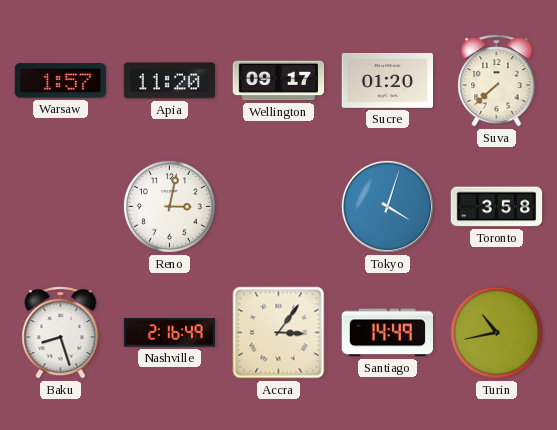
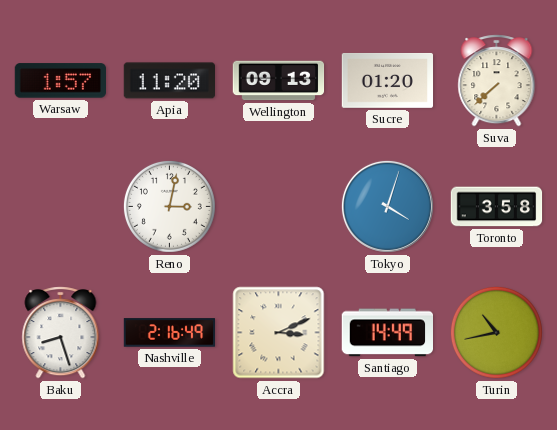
Wellington: 09:17 -> 09:13
Accra: 3:06 -> 3:11
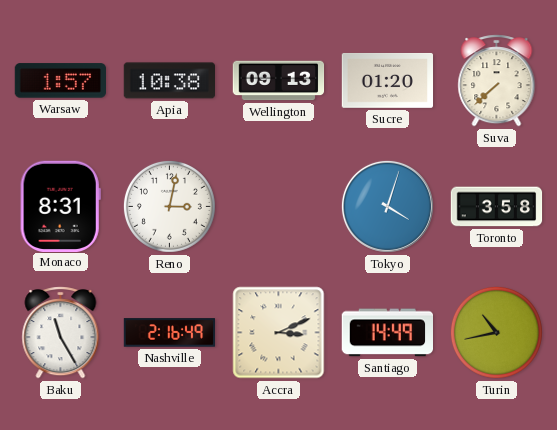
Apia: 11:20 -> 10:38
Monaco: none -> 8:31
Baku: 8:27 -> 11:25
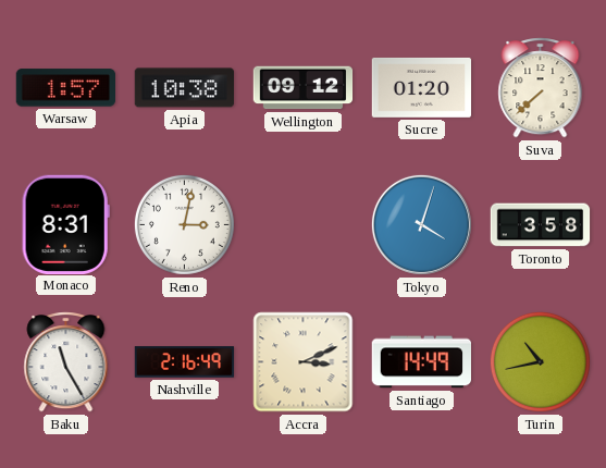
Wellington: 09:13 -> 09:12
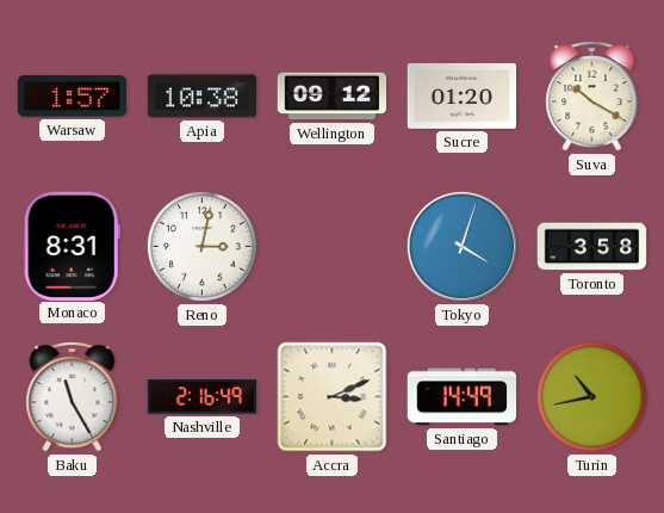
Suva: 7:38 -> 10:20
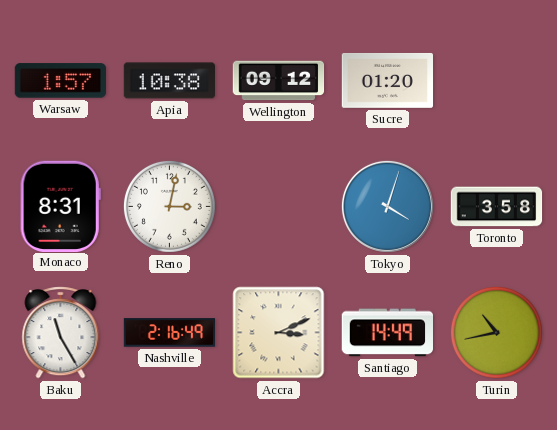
Suva: 10:20 -> none
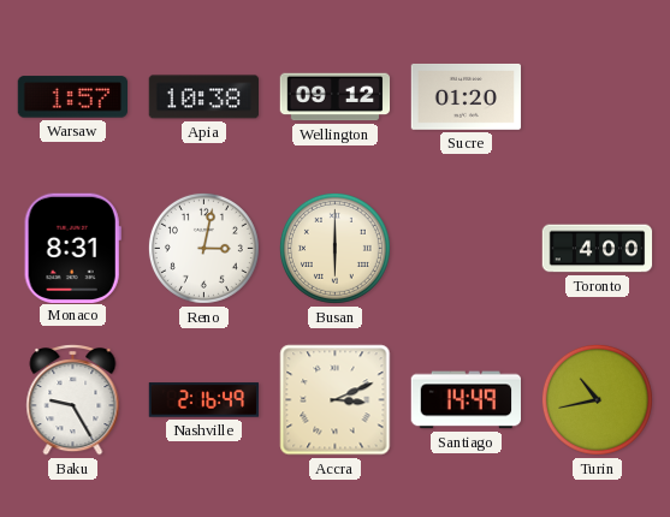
Busan: none -> 6:00
Tokyo: 4:03 -> none
Toronto: 3:58 -> 4:00
Baku: 11:25 -> 9:25
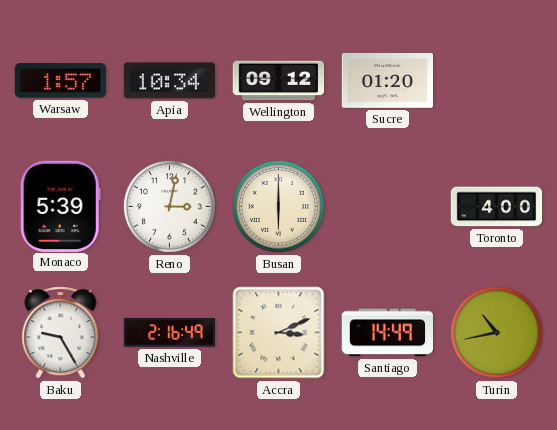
Apia: 10:38 -> 10:34
Monaco: 8:31 -> 5:39
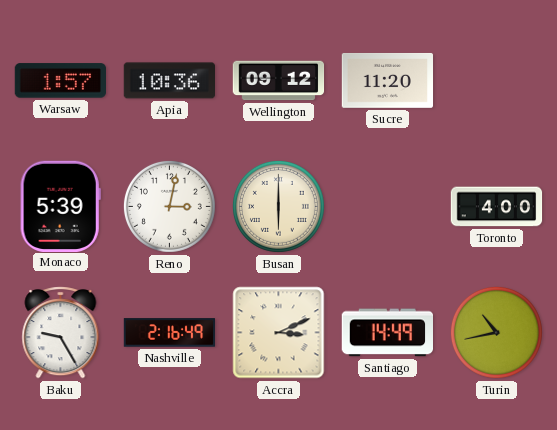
Apia: 10:34 -> 10:36
Sucre: 01:20 -> 11:20
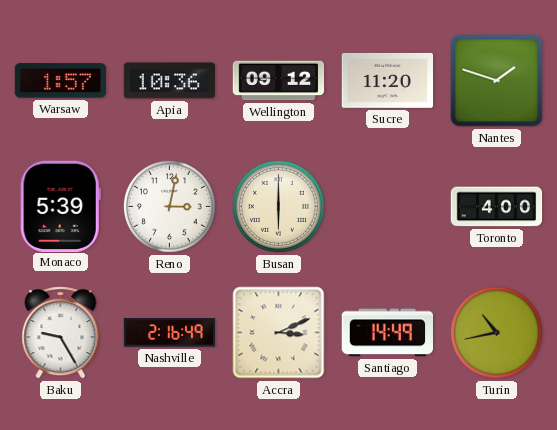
Nantes: none -> 1:48
